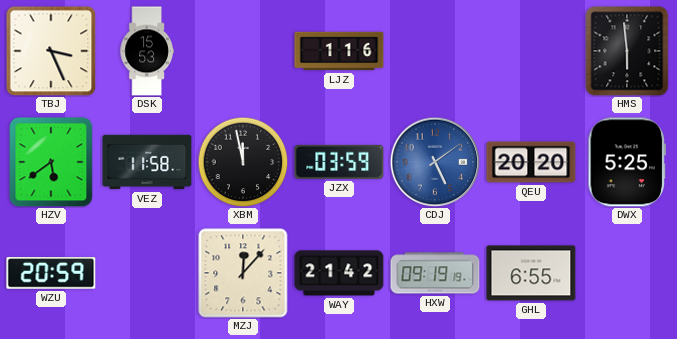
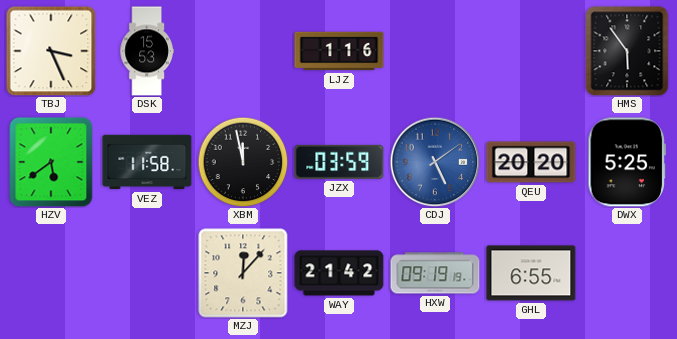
HMS: 5:59 -> 5:54
WZU: 20:59 -> none
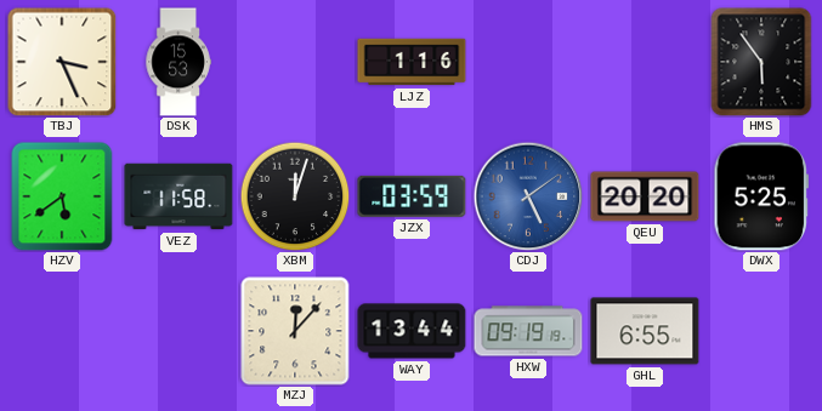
XBM: 11:58 -> 12:03
WAY: 21:42 -> 13:44
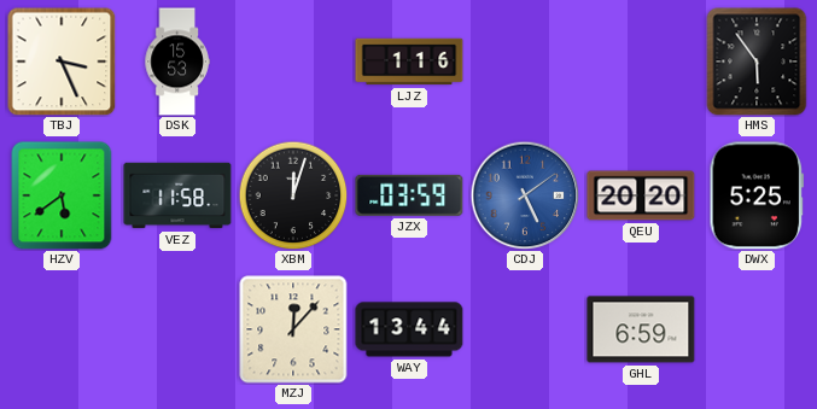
HXW: 09:19 -> none
GHL: 6:55 -> 6:59
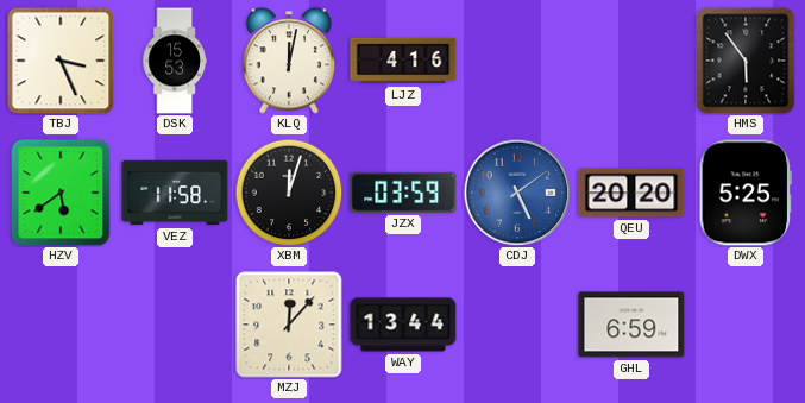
KLQ: none -> 12:02
LJZ: 1:16 -> 4:16
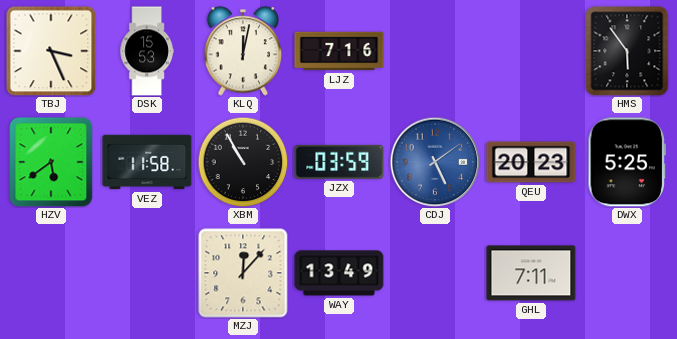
LJZ: 4:16 -> 7:16
XBM: 12:03 -> 10:55
QEU: 20:20 -> 20:23
WAY: 13:44 -> 13:49
GHL: 6:59 -> 7:11
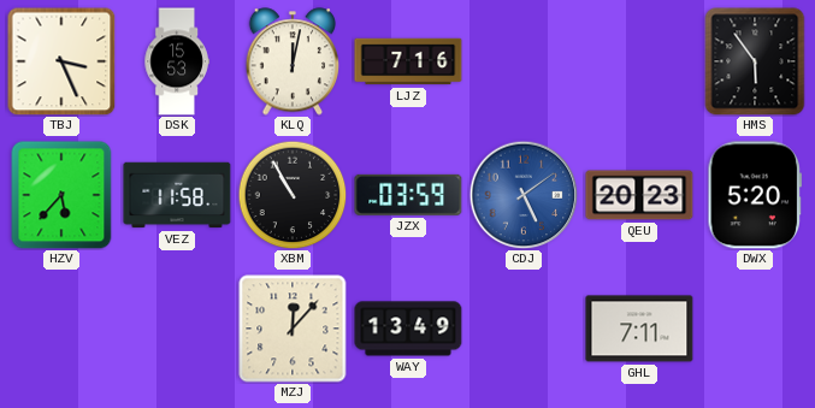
HZV: 5:39 -> 5:37
DWX: 5:25 -> 5:20
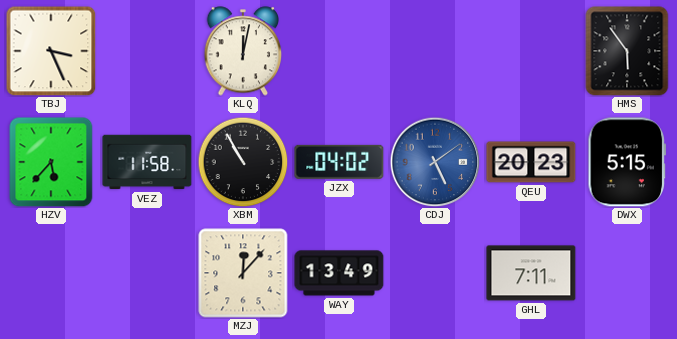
DSK: 15:53 -> none
LJZ: 7:16 -> none
JZX: 03:59 -> 04:02
DWX: 5:20 -> 5:15
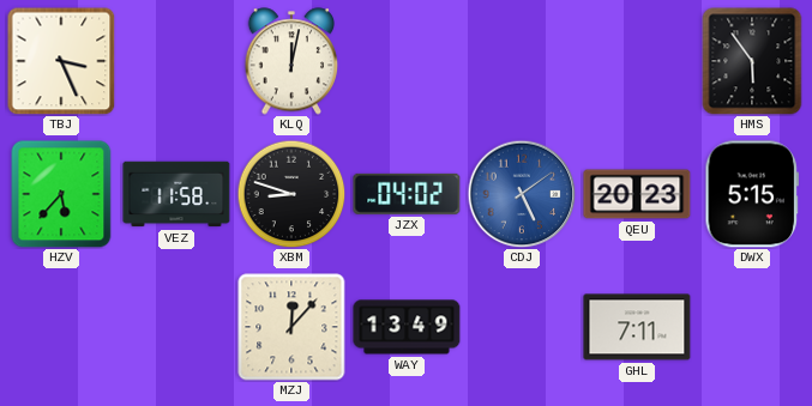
XBM: 10:55 -> 8:48
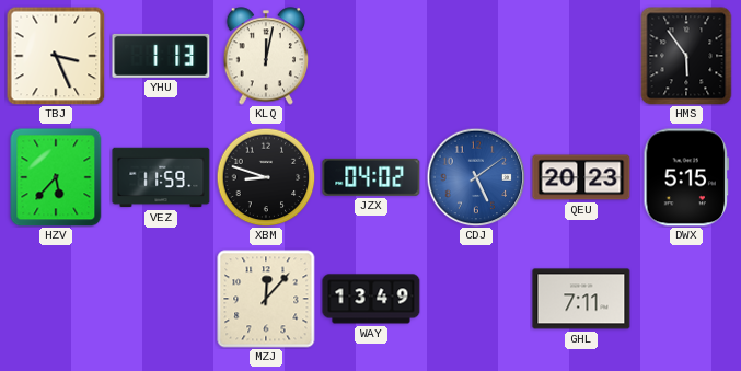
YHU: none -> 1:13
VEZ: 11:58 -> 11:59
